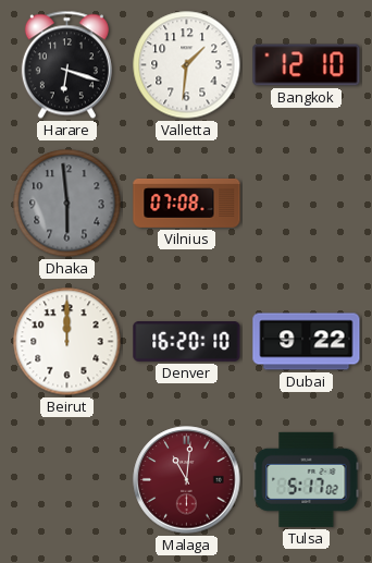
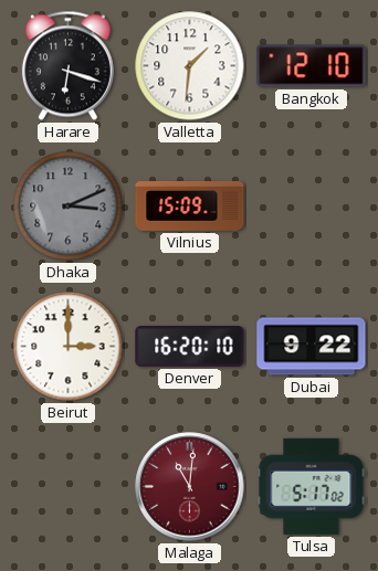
Dhaka: 5:59 -> 3:11
Vilnius: 07:08 -> 15:09
Beirut: 12:00 -> 3:00
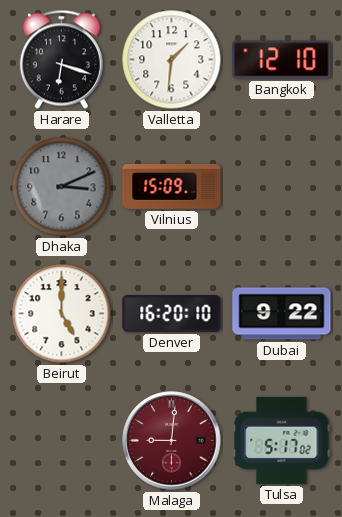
Beirut: 3:00 -> 5:00
Malaga: 11:01 -> 9:01
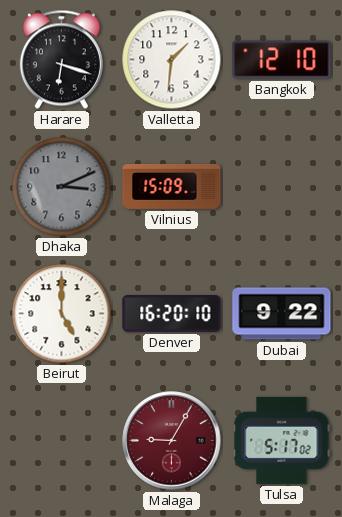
Malaga: 9:01 -> 9:05
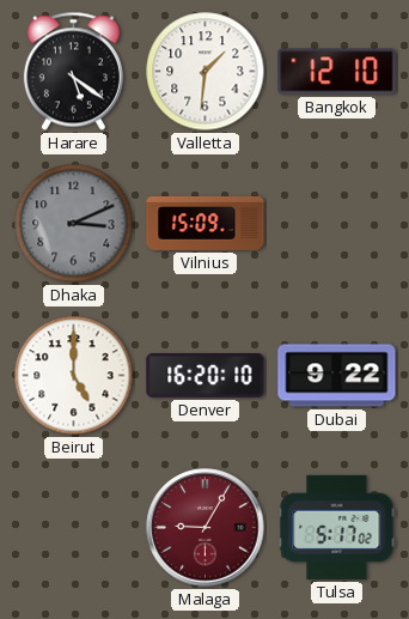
Harare: 6:18 -> 5:21
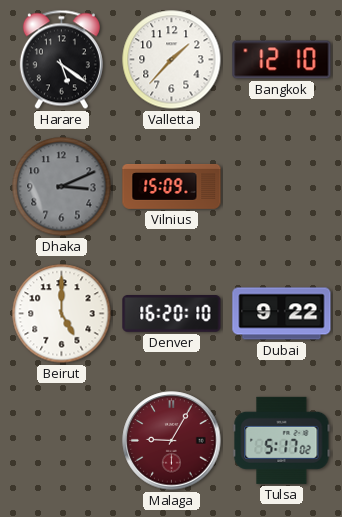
Valletta: 1:31 -> 1:37
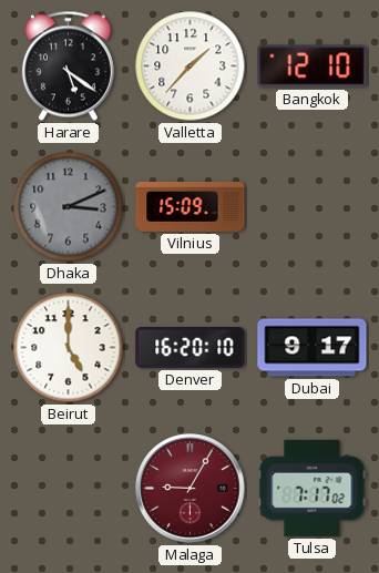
Dubai: 9:22 -> 9:17
Tulsa: 5:17 -> 7:17
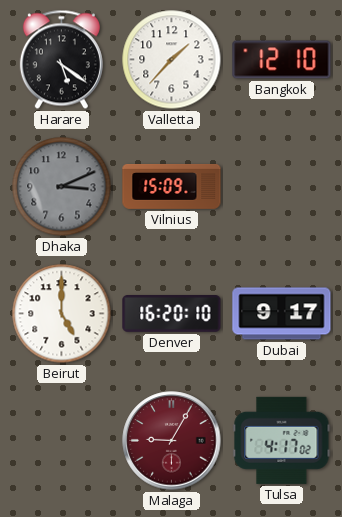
Tulsa: 7:17 -> 4:17
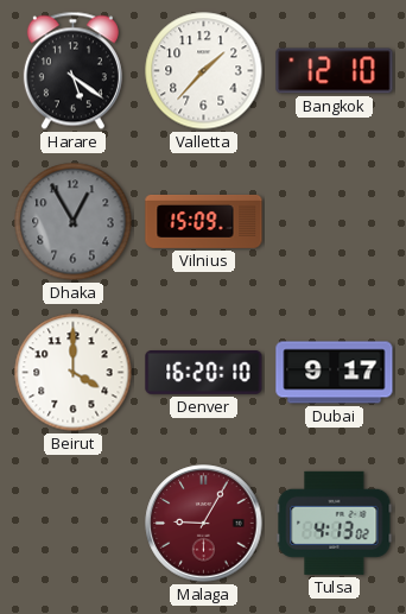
Dhaka: 3:11 -> 12:55
Beirut: 5:00 -> 4:00
Tulsa: 4:17 -> 4:13
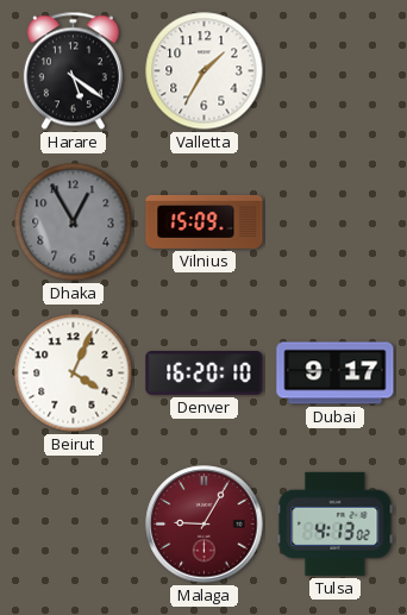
Valletta: 1:37 -> 1:35
Bangkok: 12:10 -> none
Beirut: 4:00 -> 4:04
